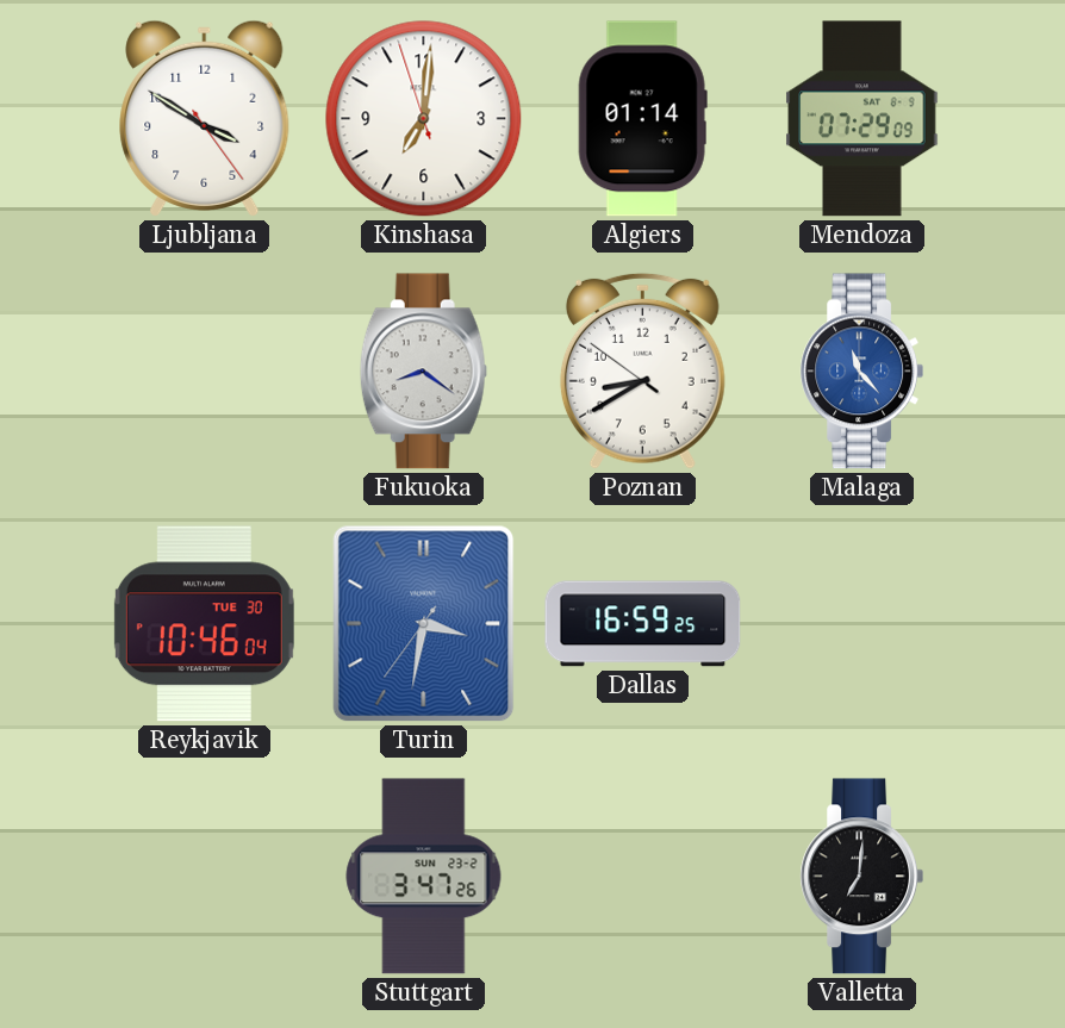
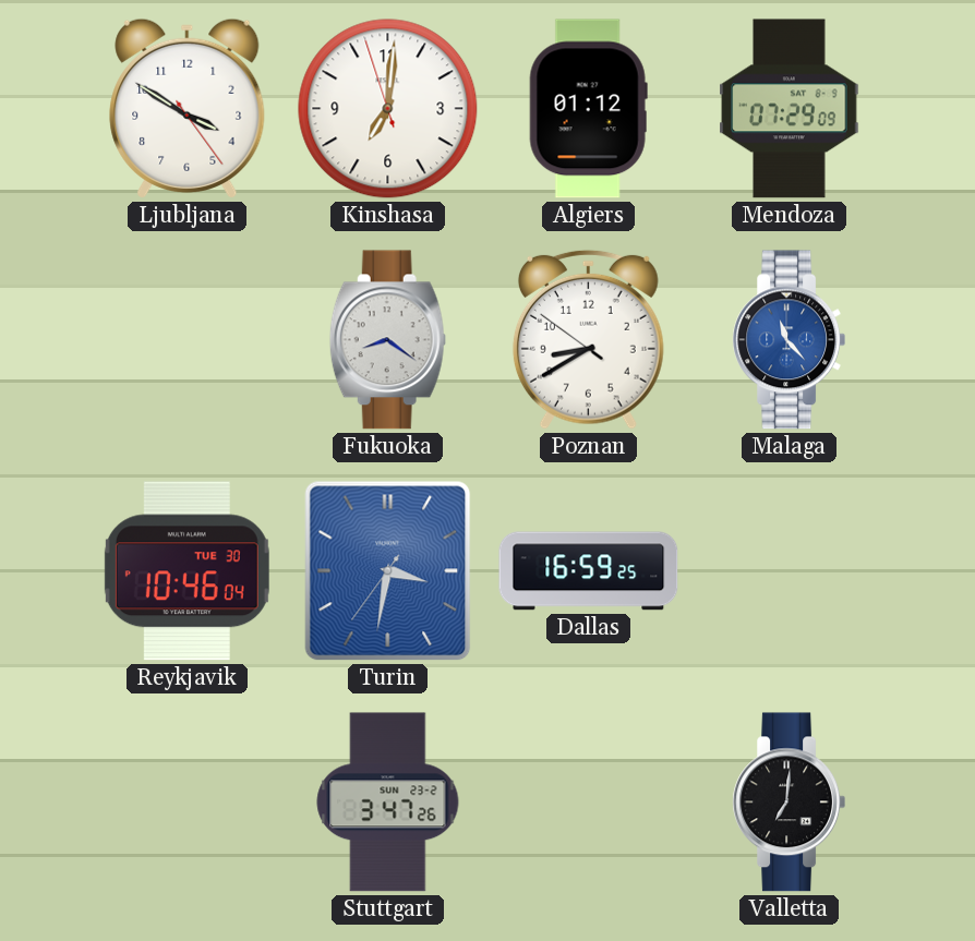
Algiers: 01:14 -> 01:12
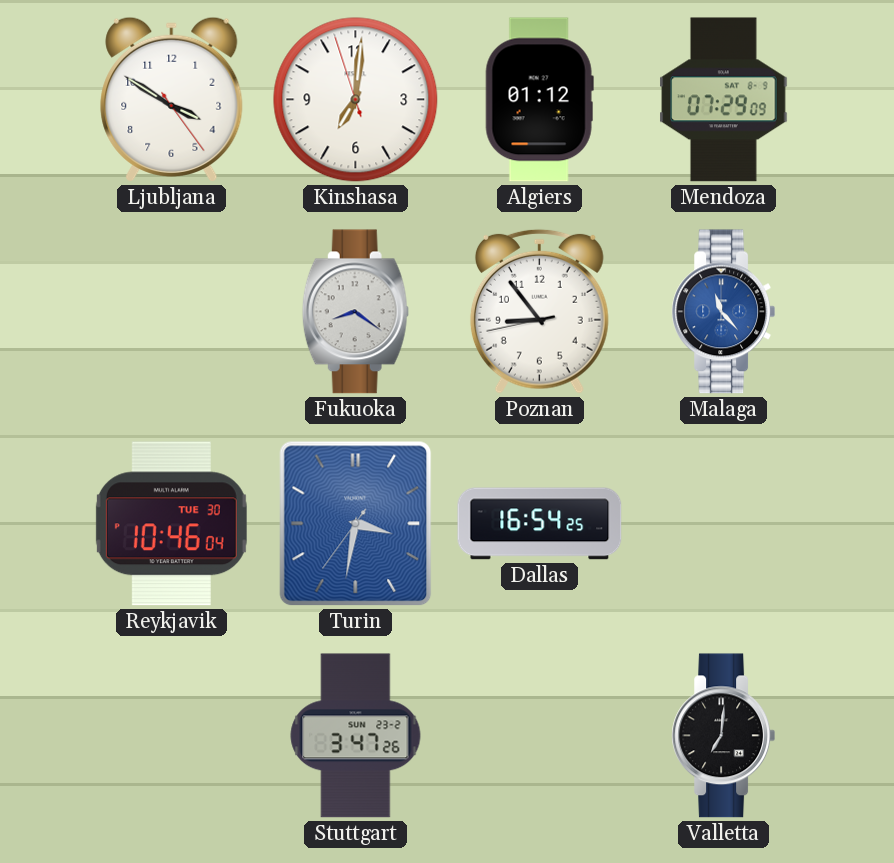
Poznan: 8:39 -> 8:53
Dallas: 16:59 -> 16:54
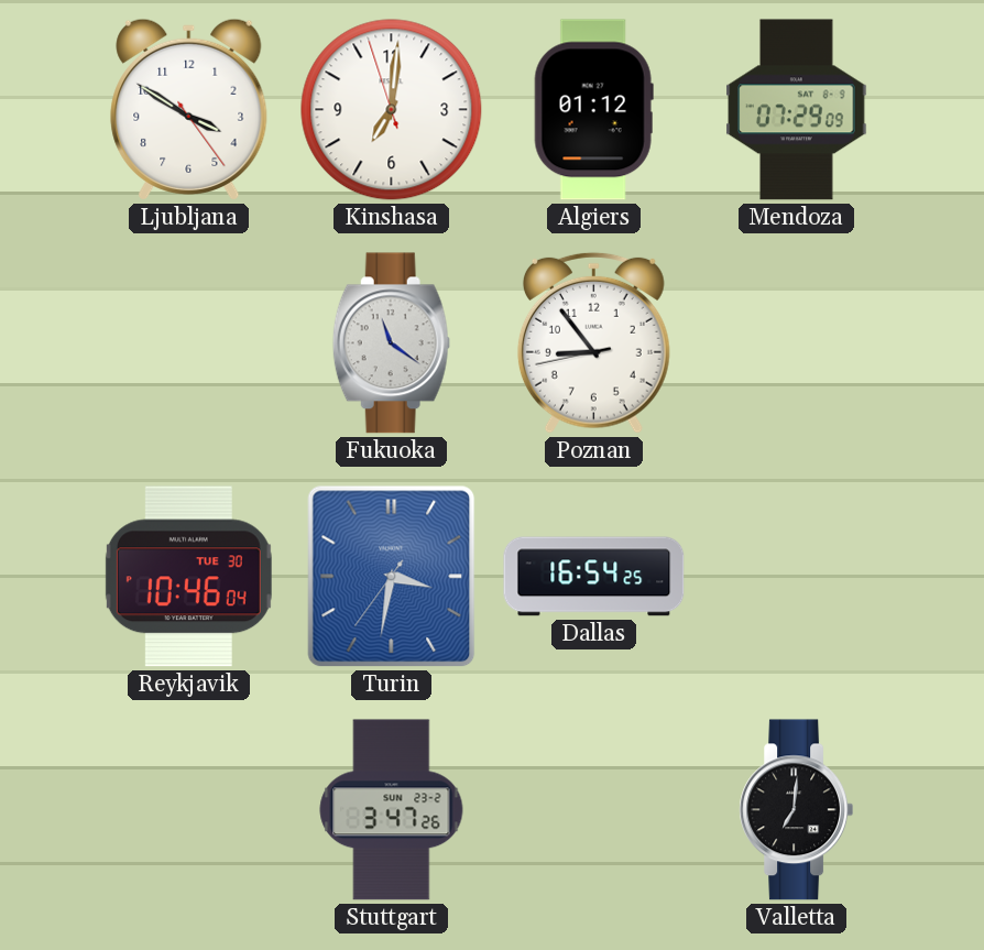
Fukuoka: 8:21 -> 11:21
Malaga: 11:23 -> none
